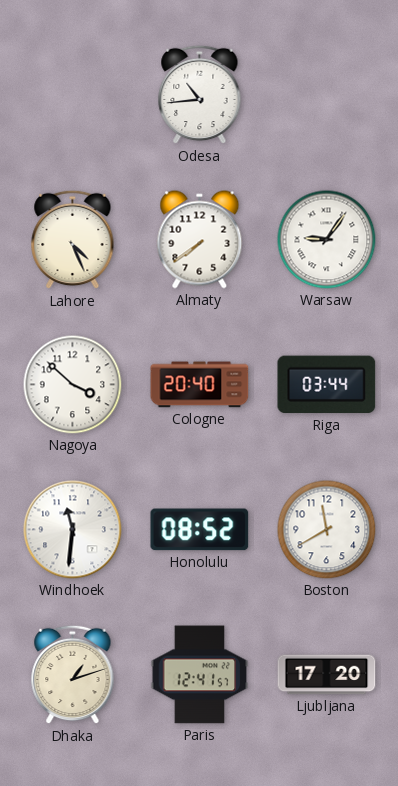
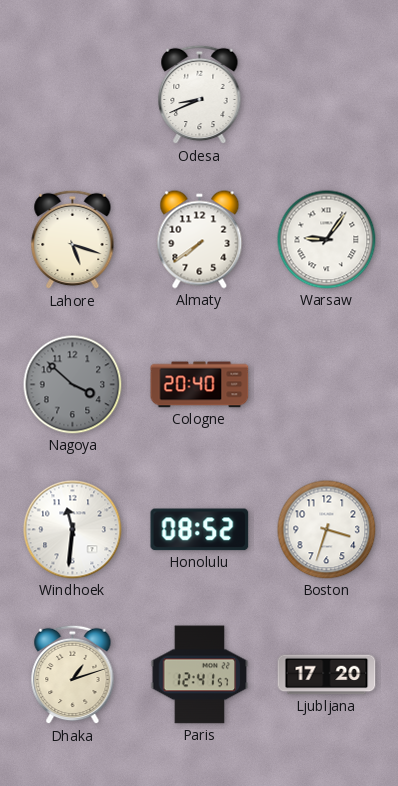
Odesa: 10:44 -> 8:41
Lahore: 4:26 -> 5:18
Nagoya dial: white -> grey
Riga: 03:44 -> none
Boston: 11:40 -> 3:33
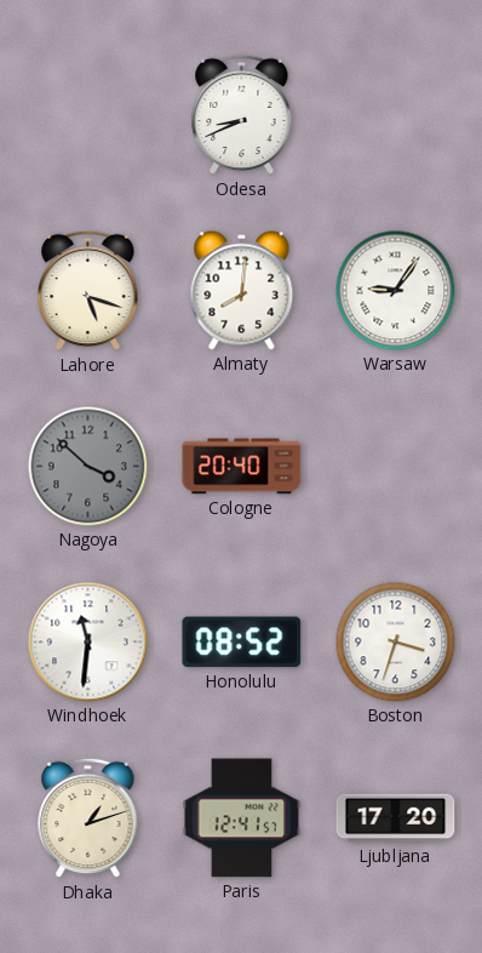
Almaty: 7:39 -> 8:01
